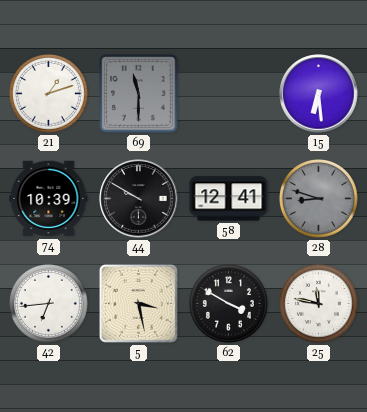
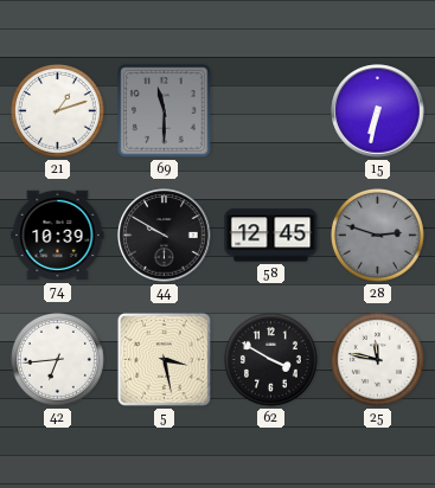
15: 6:29 -> 6:32
58: 12:41 -> 12:45
28: 8:48 -> 2:48
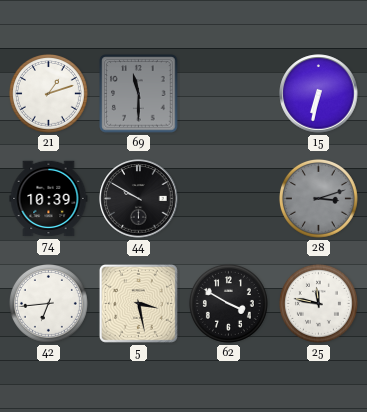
58: 12:45 -> none
28: 2:48 -> 3:12
